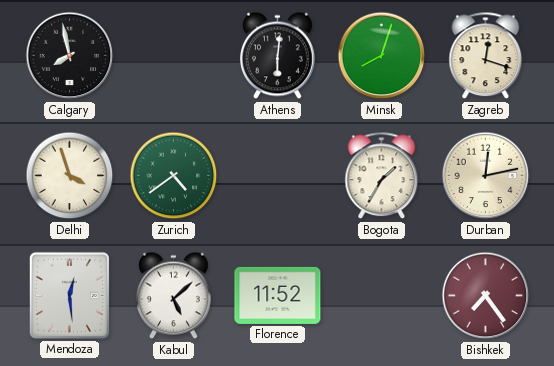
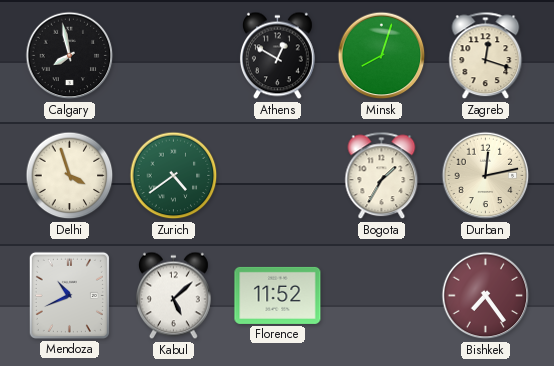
Athens: 6:01 -> 12:50
Mendoza: 12:29 -> 10:41
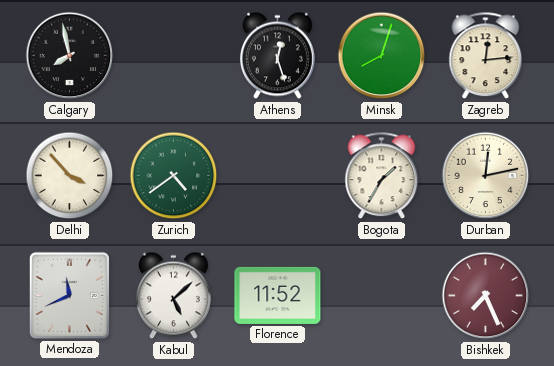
Athens: 12:50 -> 12:27
Zagreb: 12:18 -> 12:14
Delhi: 3:57 -> 3:53
Mendoza: 10:41 -> 11:41
Bishkek: 7:24 -> 7:26
